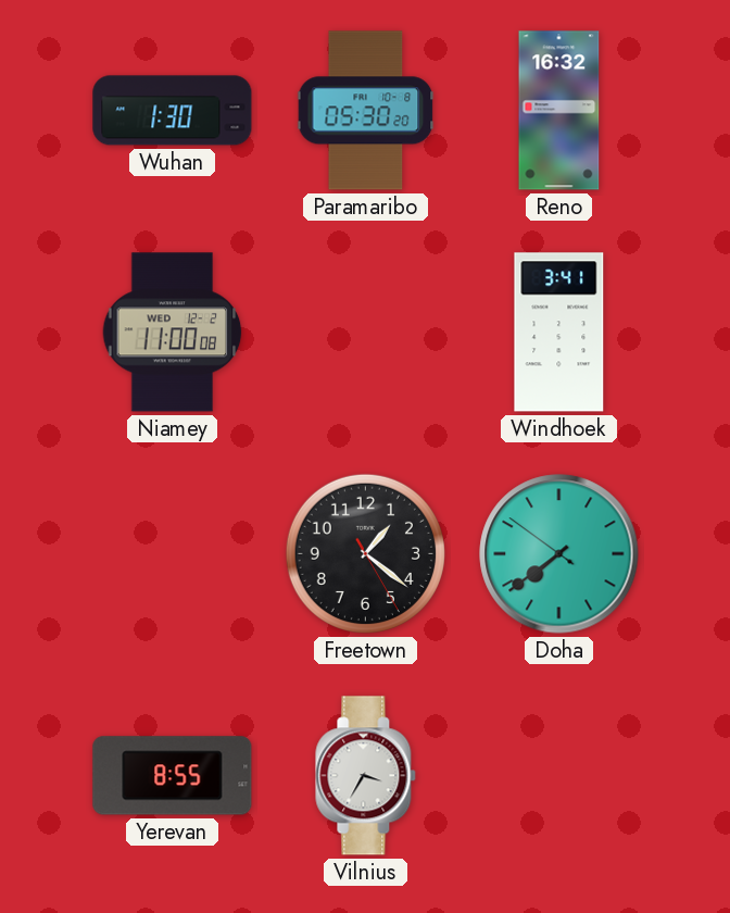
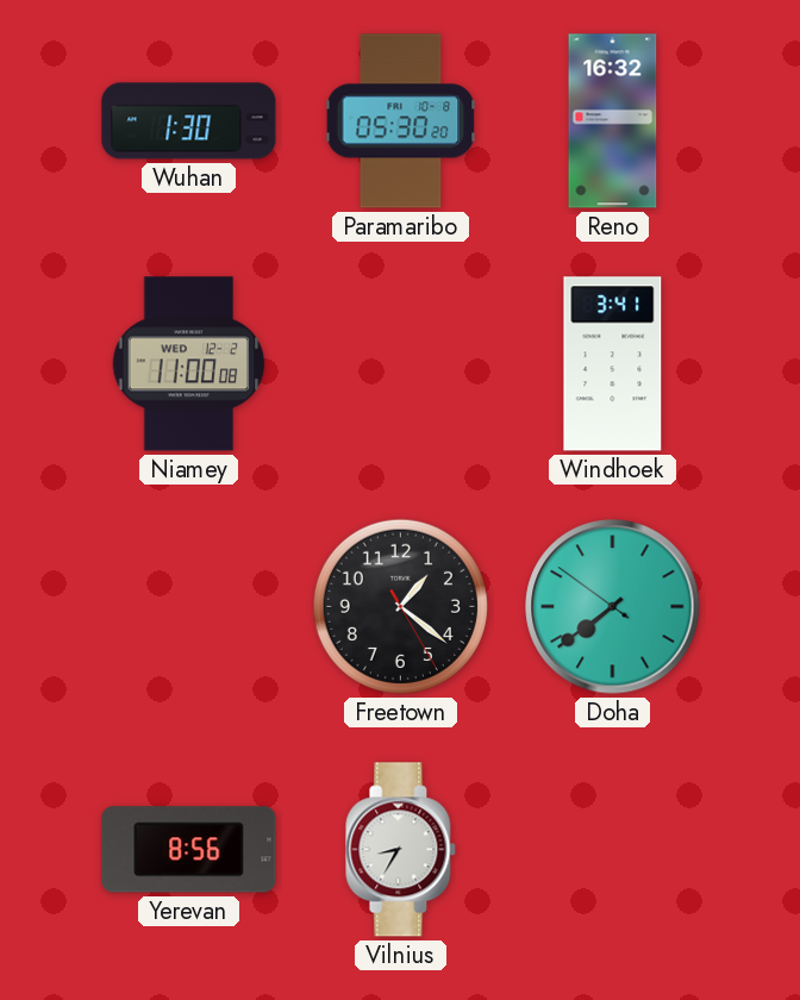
Yerevan: 8:55 -> 8:56
Vilnius: 3:35 -> 8:35
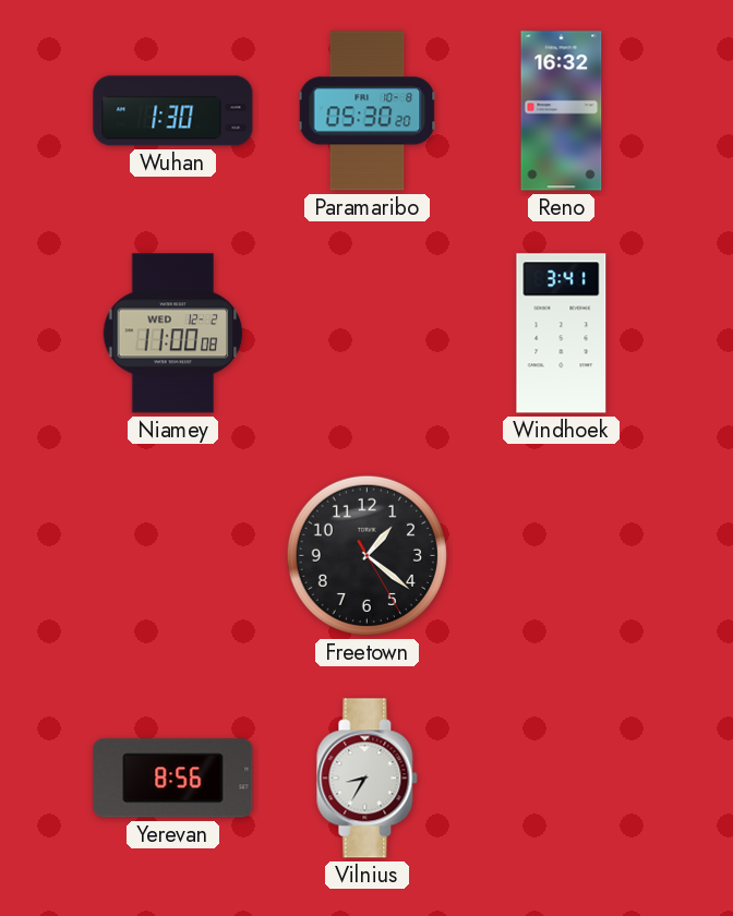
Doha: 7:38 -> none
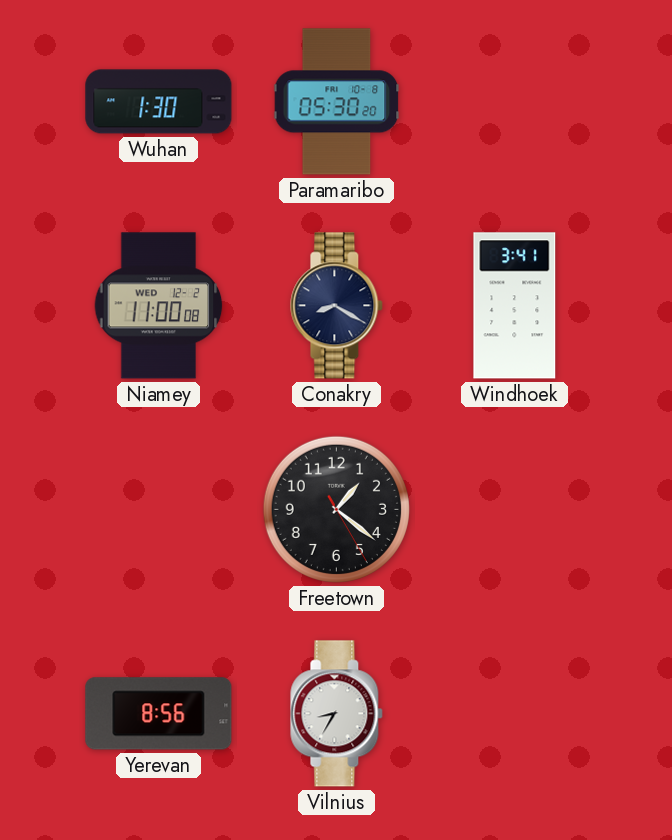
Reno: 16:32 -> none
Conakry: none -> 8:20
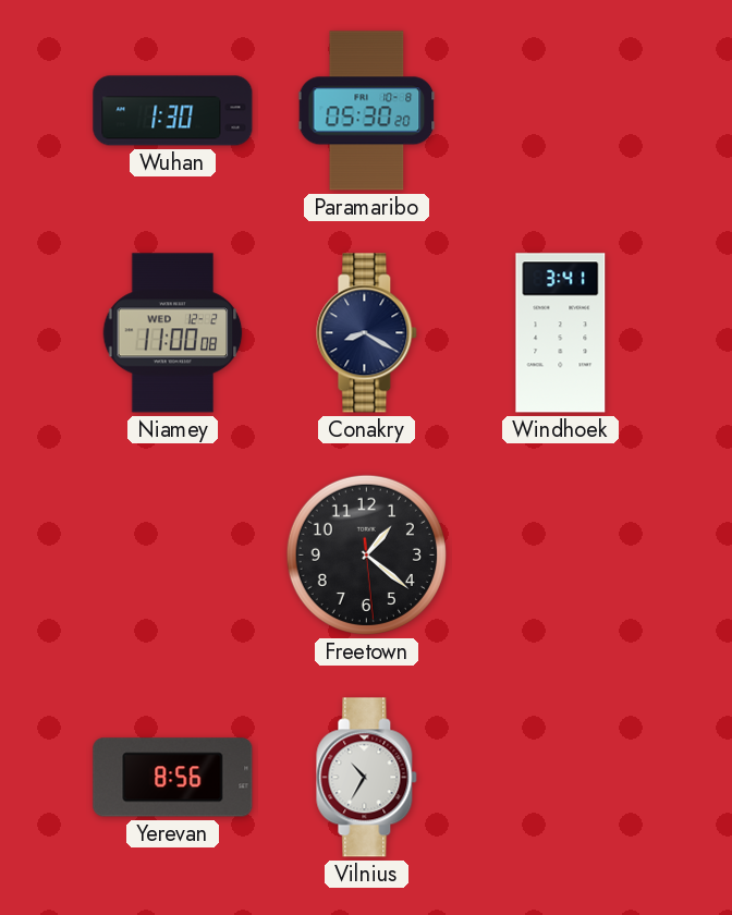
Freetown: 1:21:25 -> 1:21:29
Vilnius: 8:35 -> 10:35
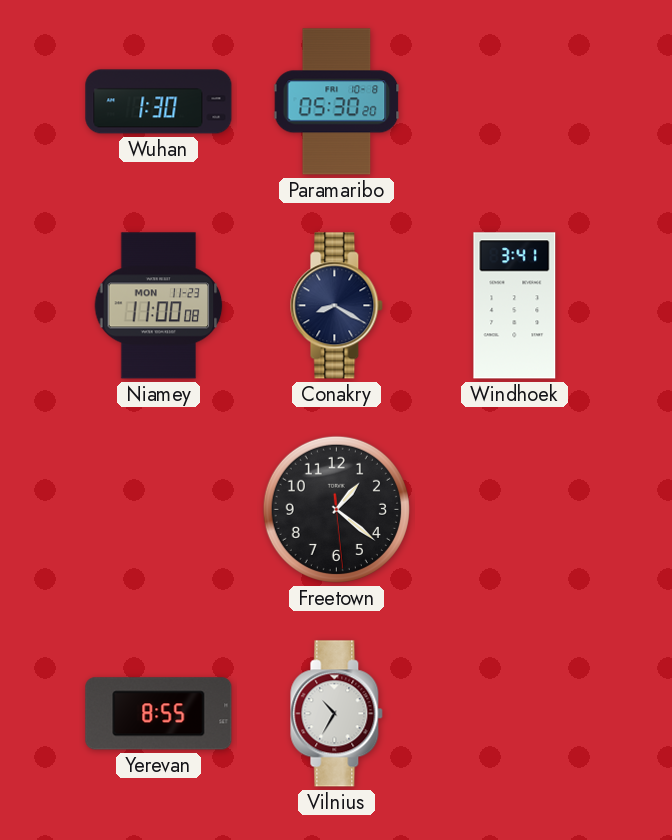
Niamey date: WED 12-2 -> MON 11-23
Yerevan: 8:56 -> 8:55
